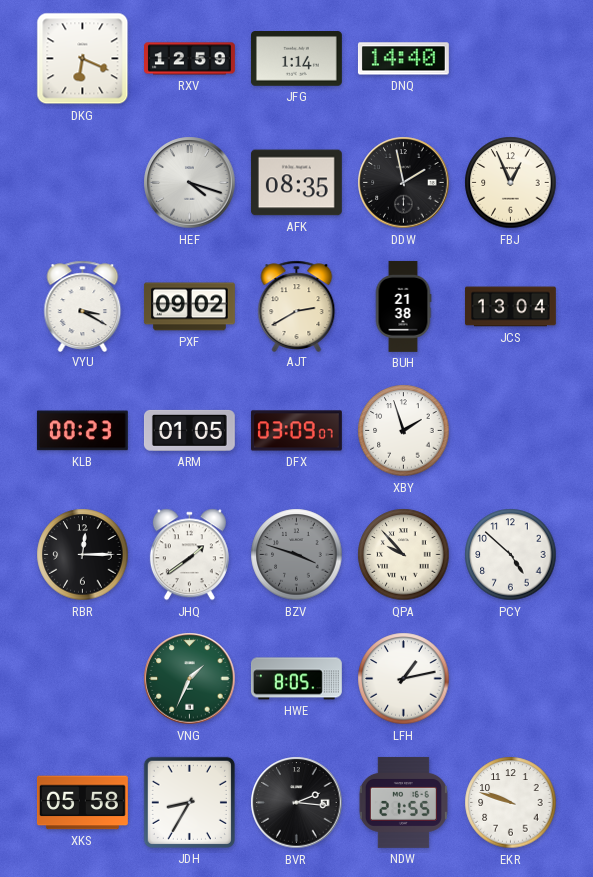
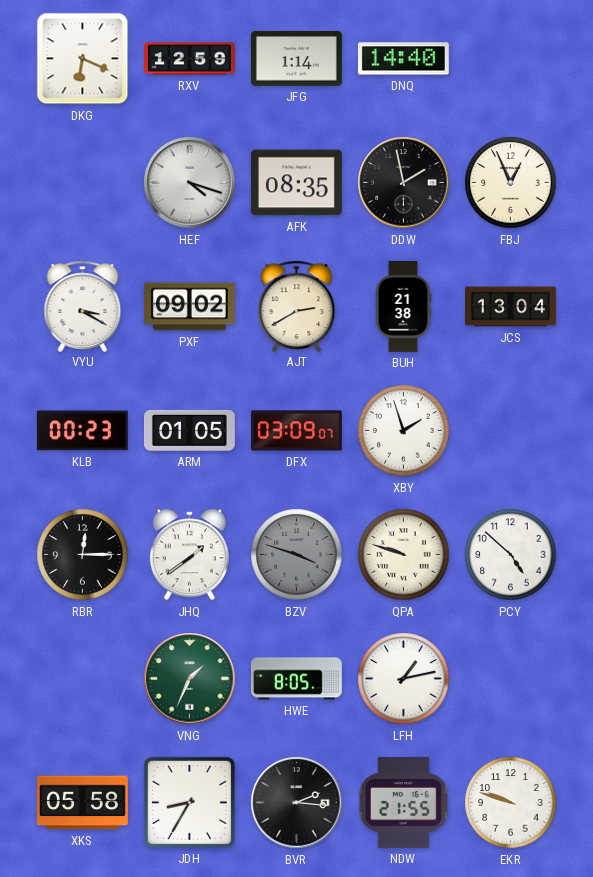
QPA: 9:53 -> 9:48
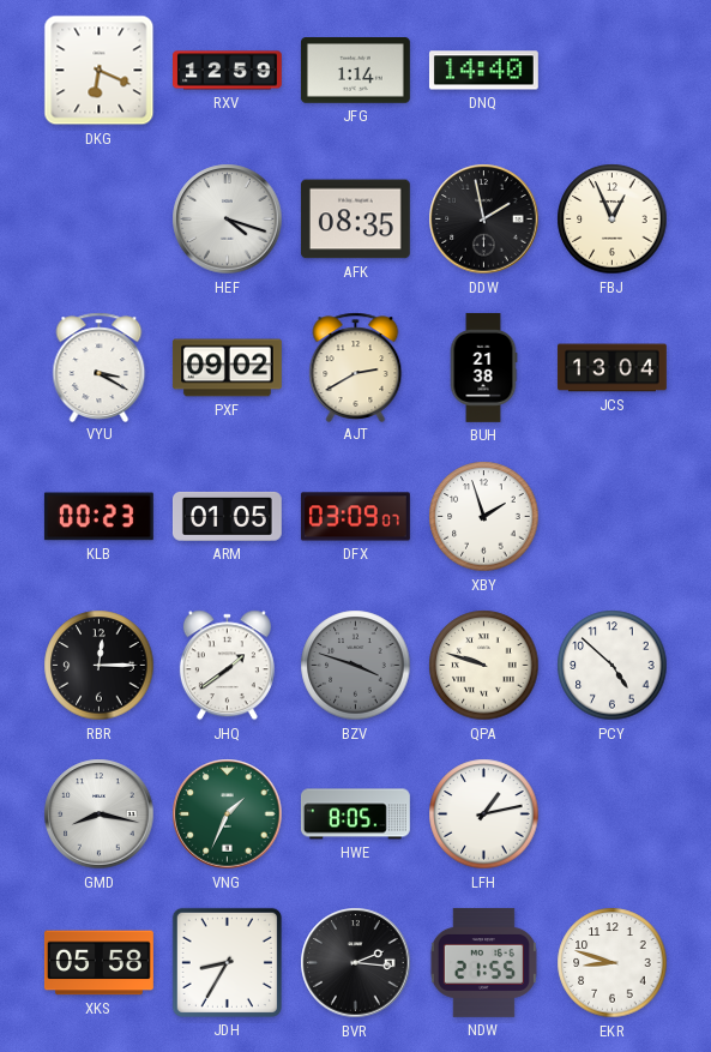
GMD: none -> 8:17
EKR: 9:48 -> 8:48
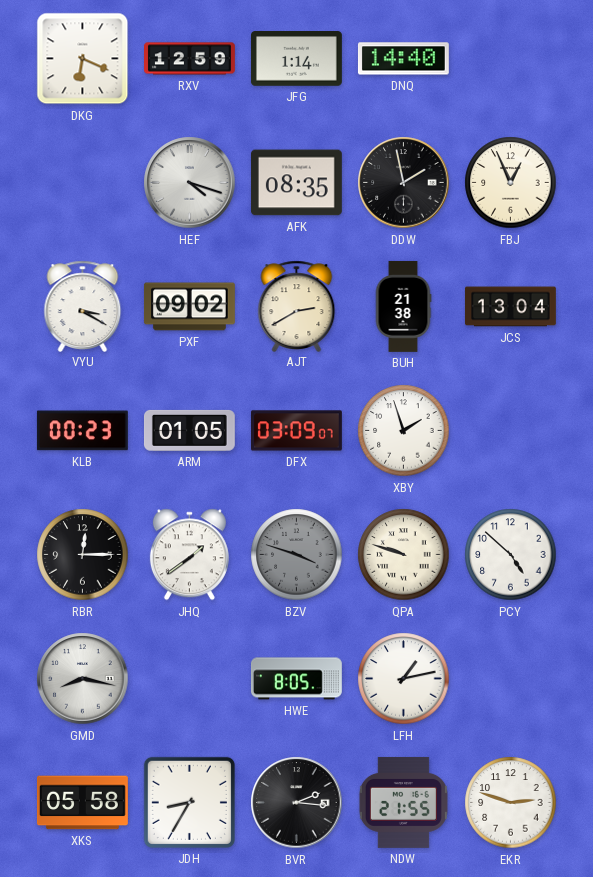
VNG: 1:34 -> none
EKR: 8:48 -> 2:48
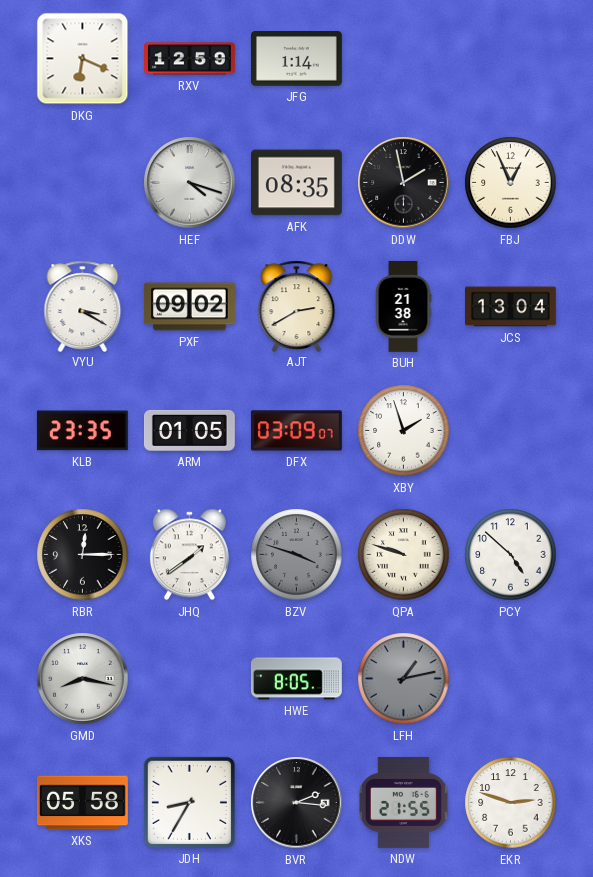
DNQ: 14:40 -> none
KLB: 00:23 -> 23:35
LFH dial: white -> grey
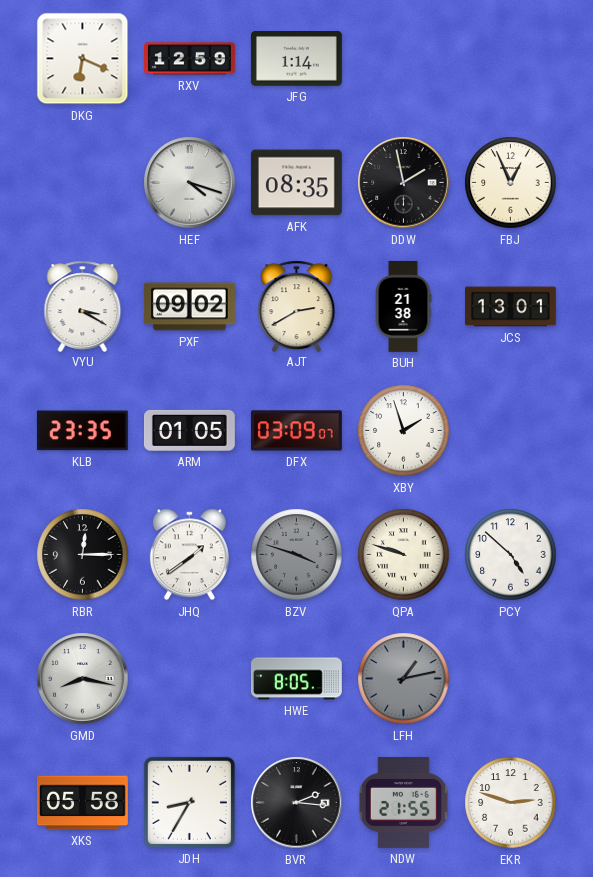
JCS: 13:04 -> 13:01
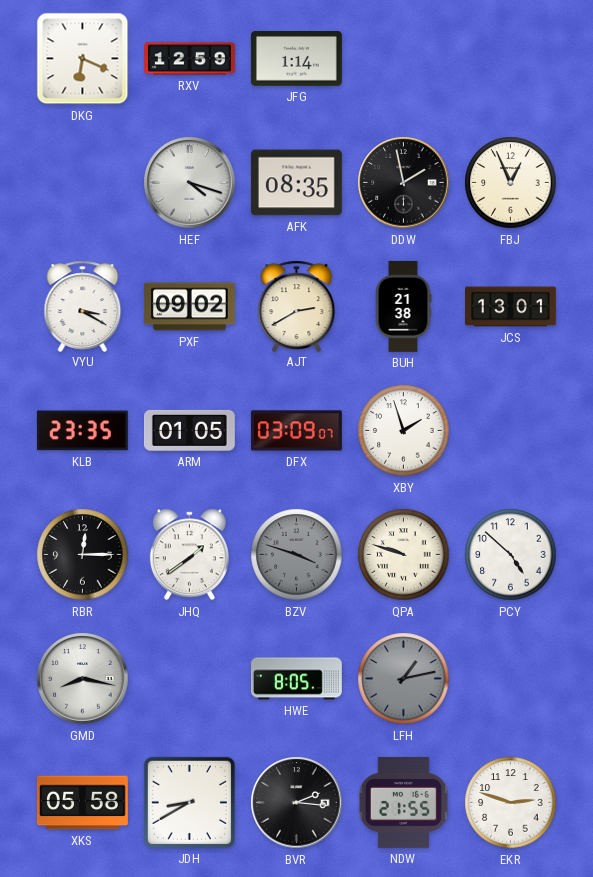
JDH: 8:35 -> 8:40
